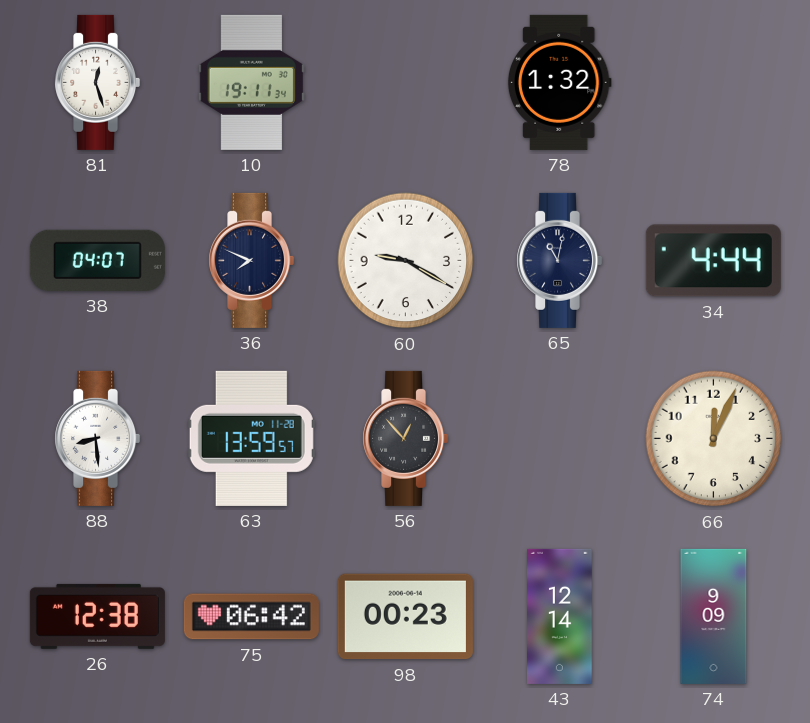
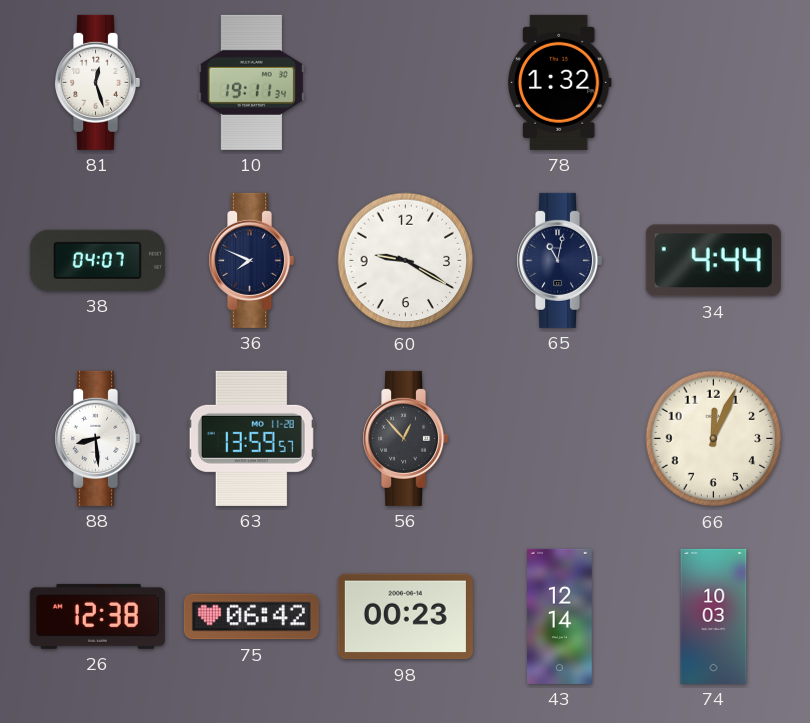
74: 9:09 -> 10:03
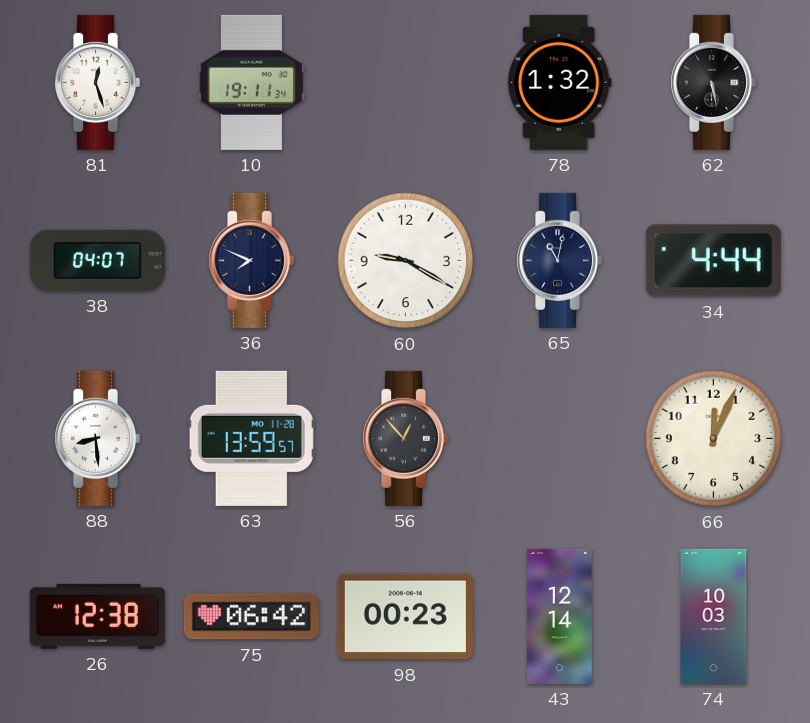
62: none -> 5:28
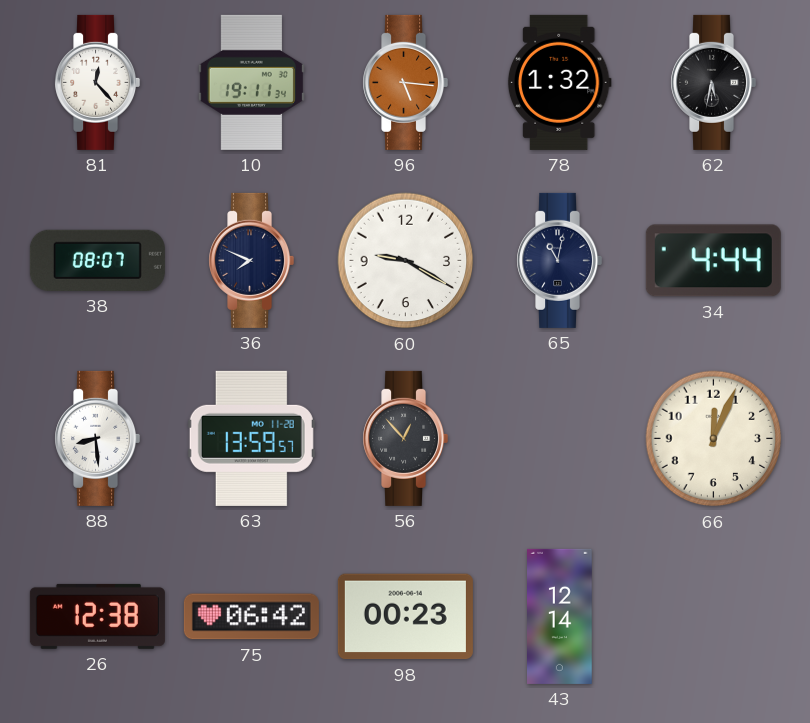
81: 12:27 -> 12:23
96: none -> 5:16
62: 5:28 -> 5:32
38: 04:07 -> 08:07
74: 10:03 -> none
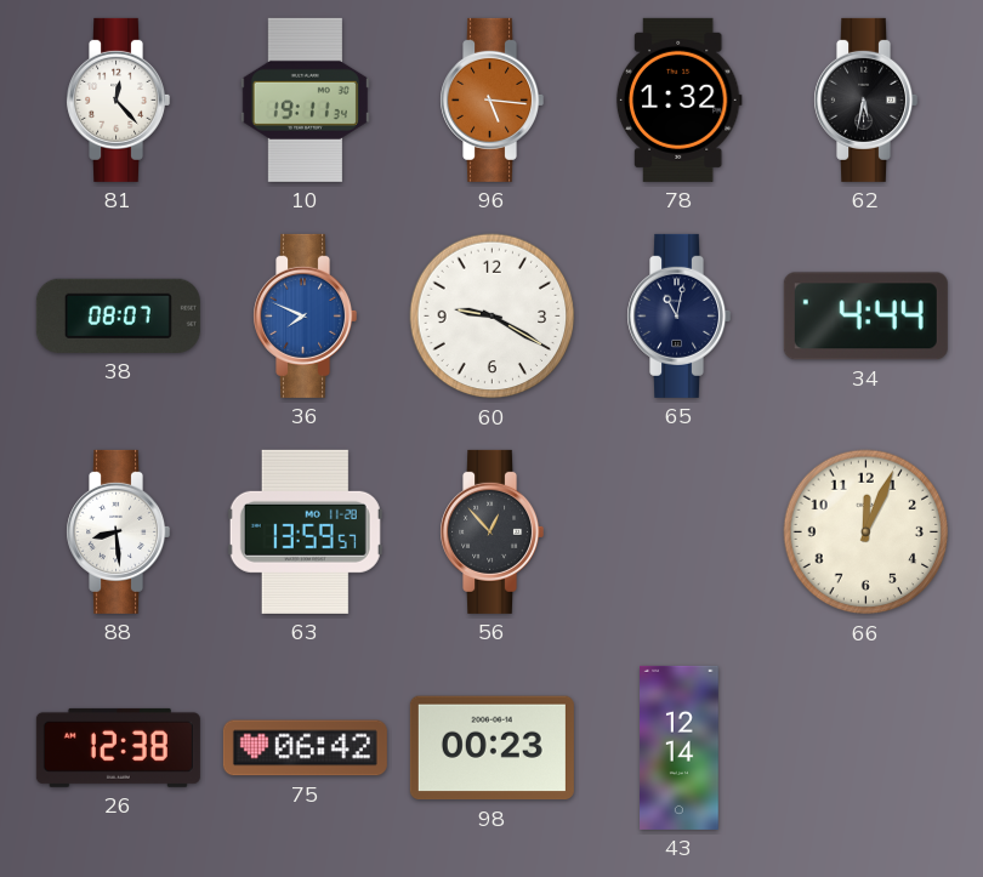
36 dial: navy -> blue
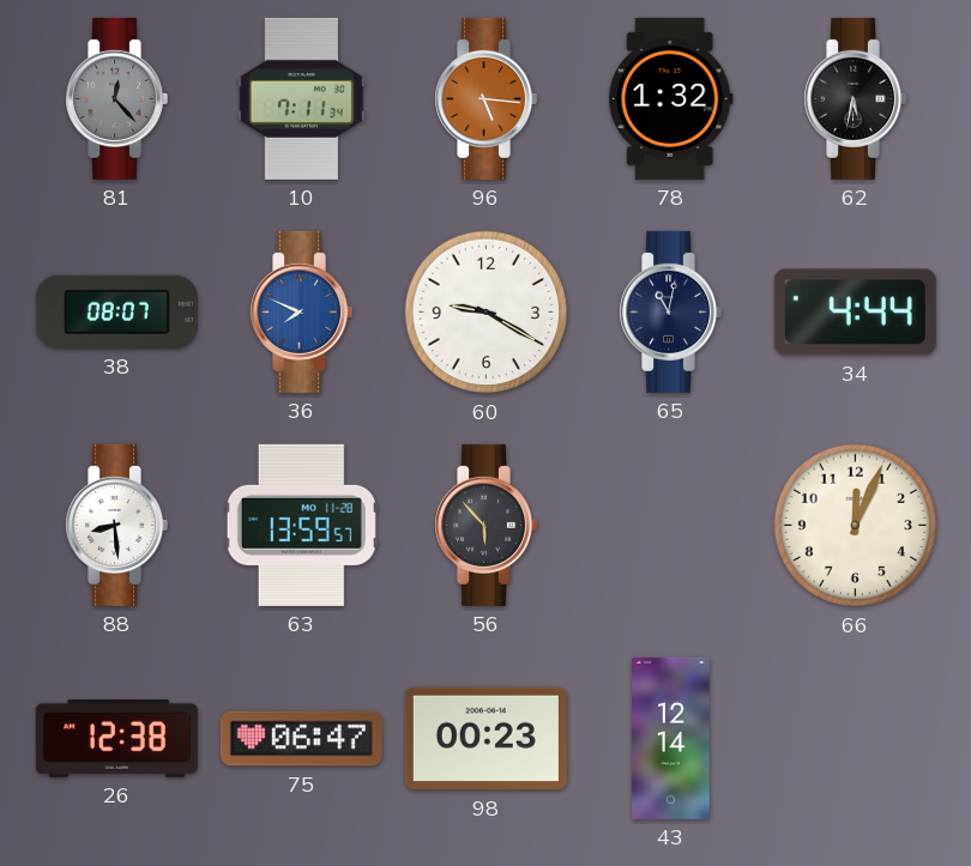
81 dial: white -> grey
10: 19:11 -> 7:11
56: 12:53 -> 5:53
75: 06:42 -> 06:47
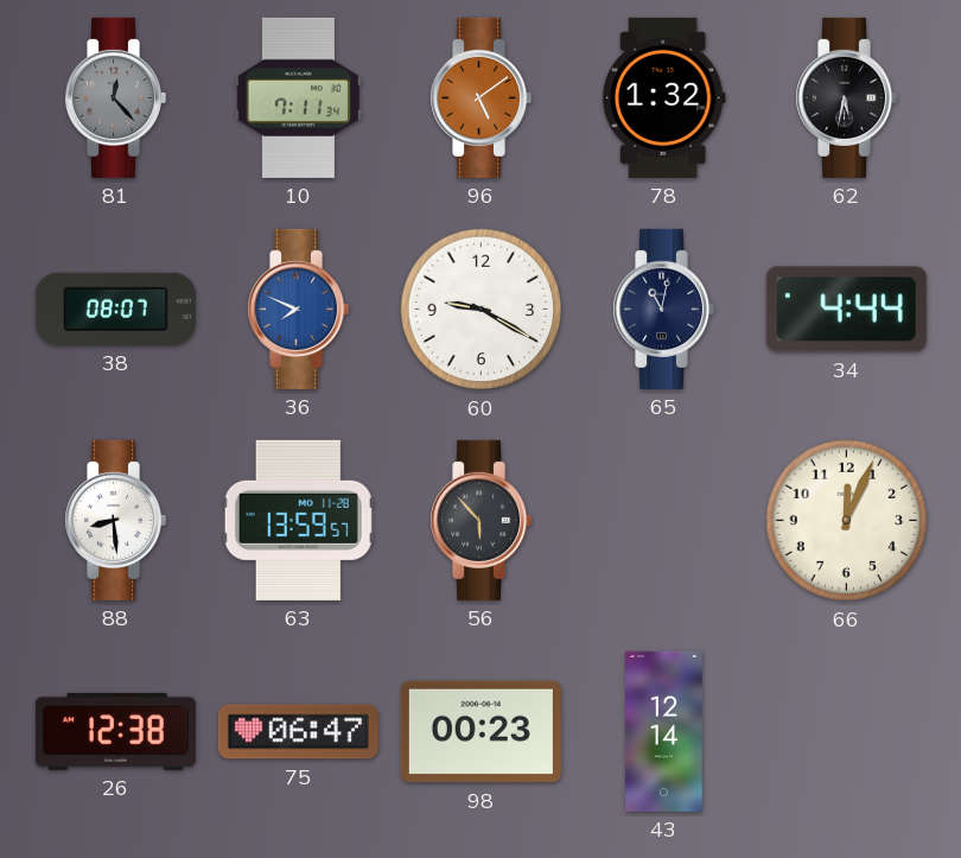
96: 5:16 -> 5:09
